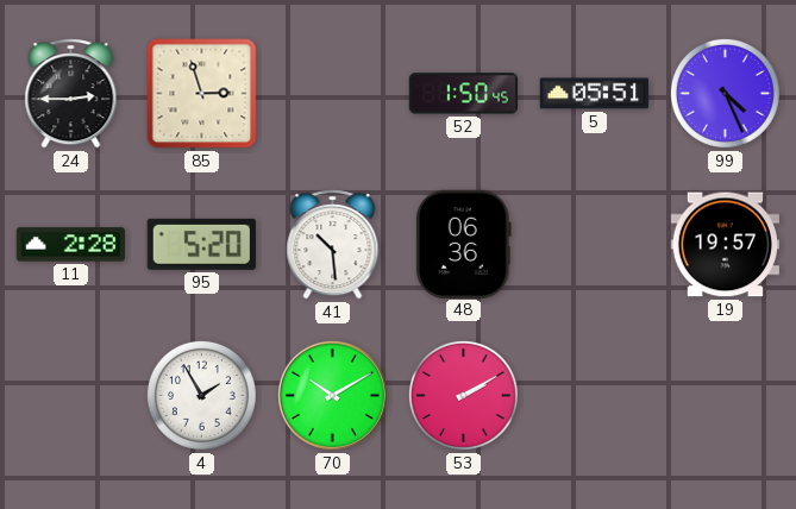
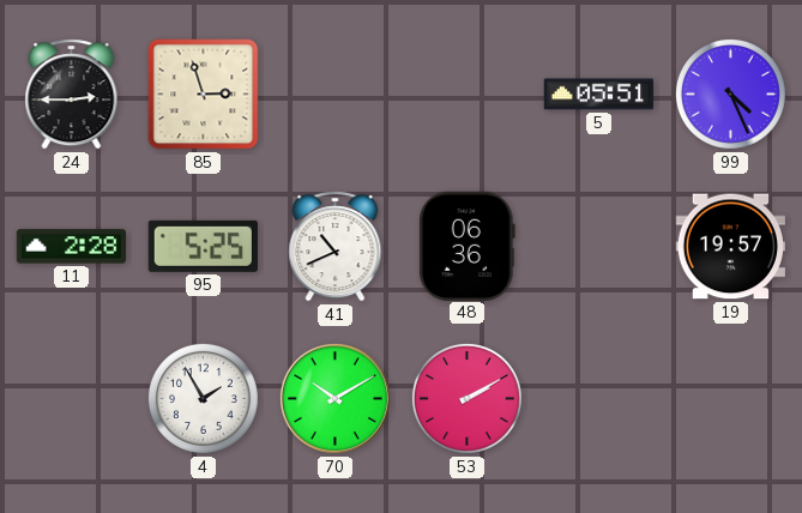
52: 1:50 -> none
95: 5:20 -> 5:25
41: 10:29 -> 10:41
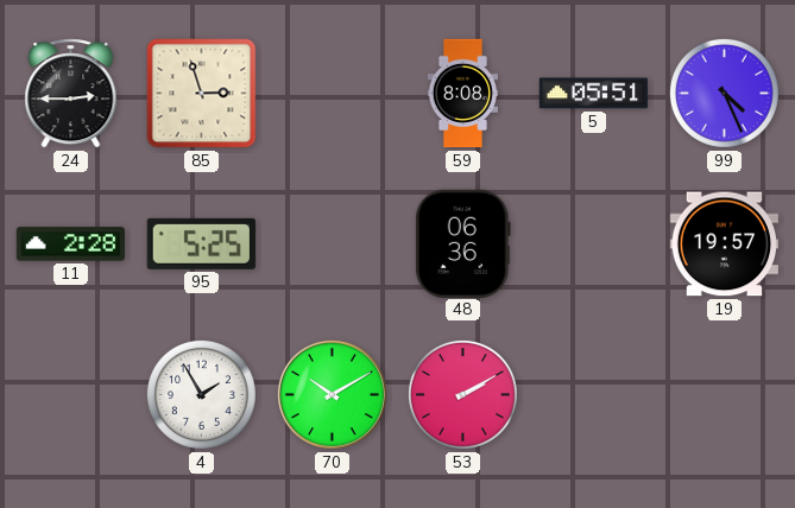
59: none -> 8:08
41: 10:41 -> none
